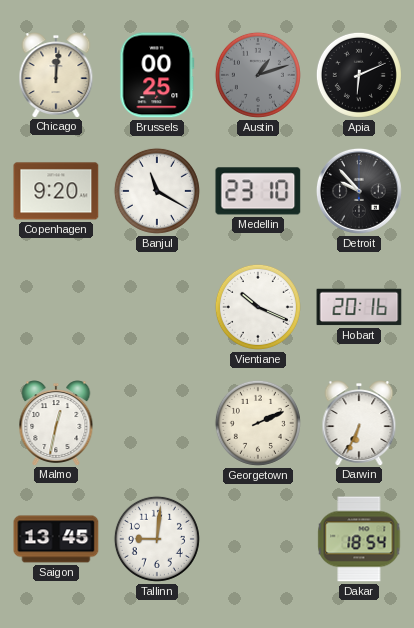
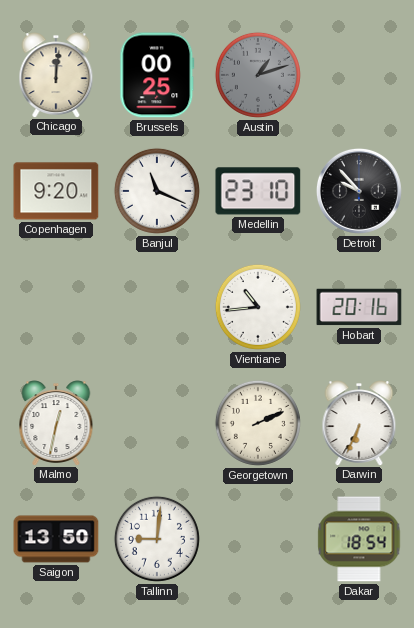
Apia: 6:11 -> none
Banjul: 11:20 -> 11:19
Vientiane: 10:19 -> 10:44
Saigon: 13:45 -> 13:50
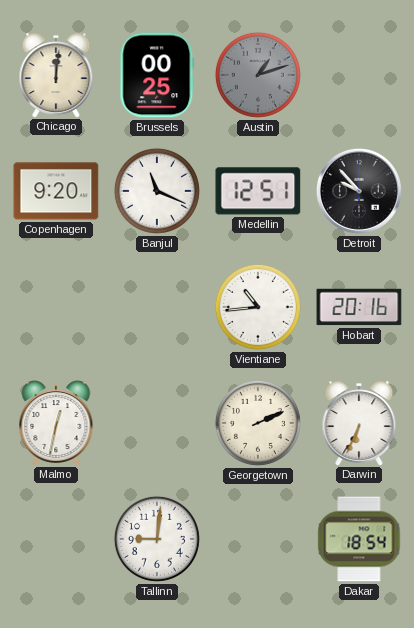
Medellin: 23:10 -> 12:51
Saigon: 13:50 -> none
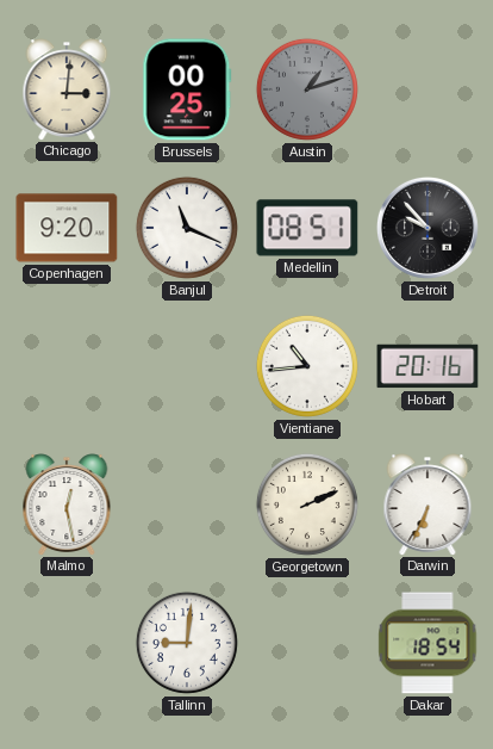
Chicago: 12:01 -> 3:01
Medellin: 12:51 -> 08:51
Malmo: 12:32 -> 12:28
